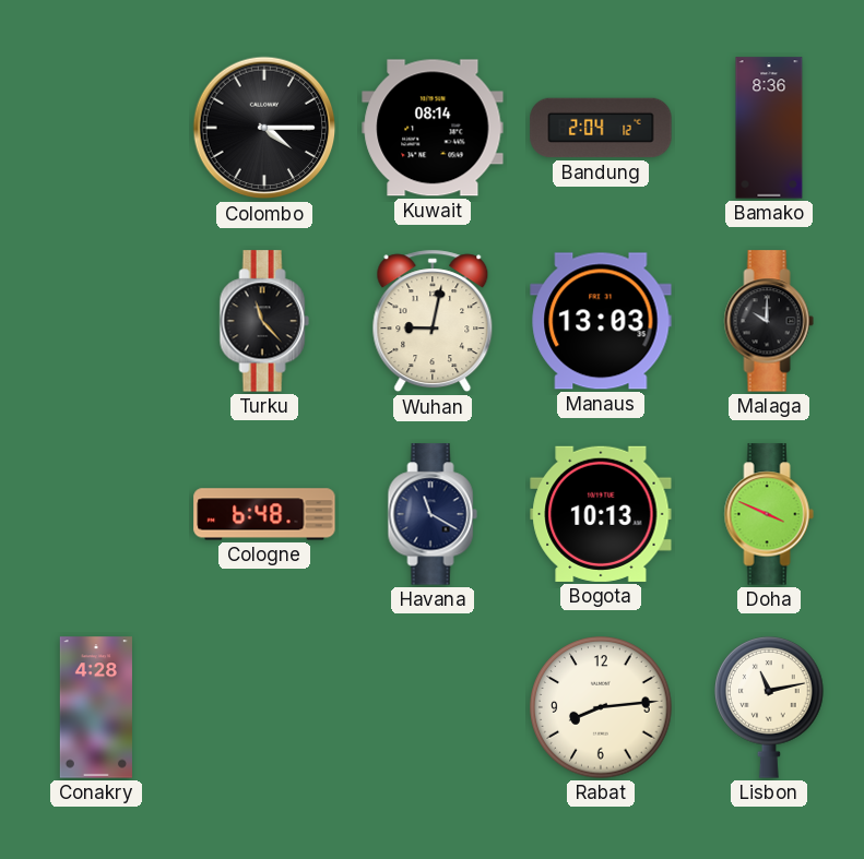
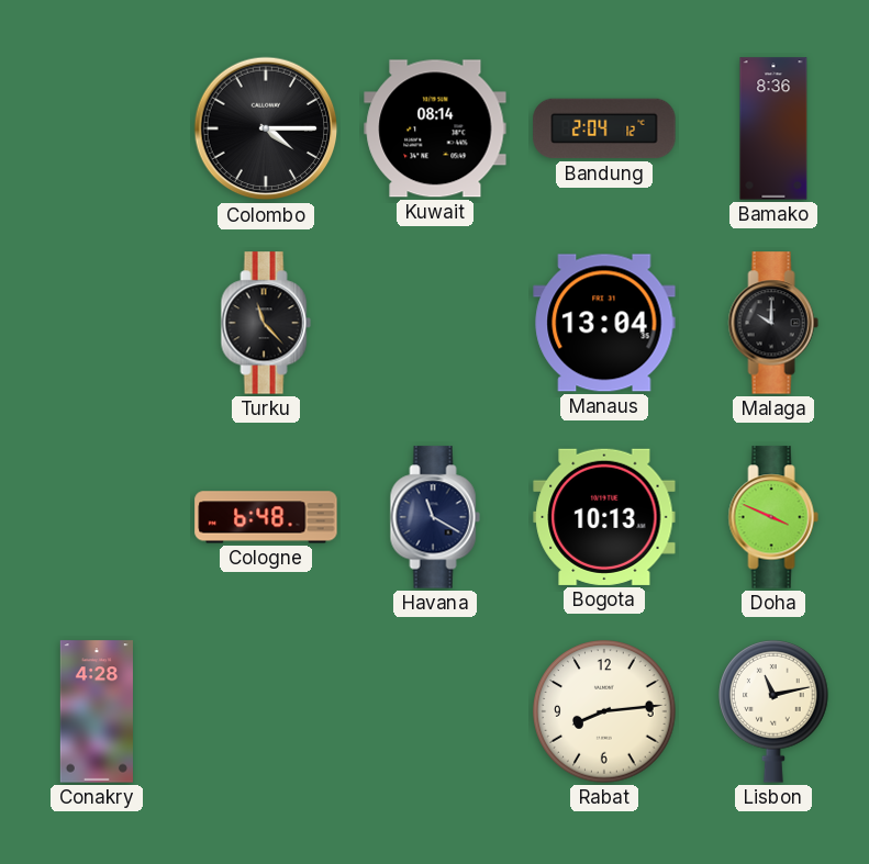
Wuhan: 9:02 -> none
Manaus: 13:03 -> 13:04
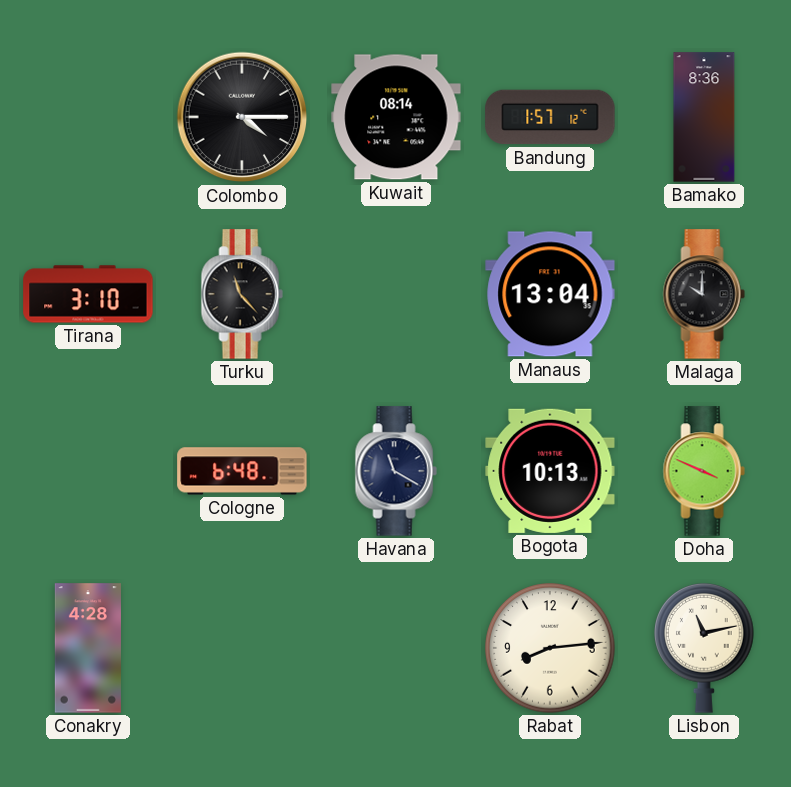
Bandung: 2:04 -> 1:57
Tirana: none -> 3:10
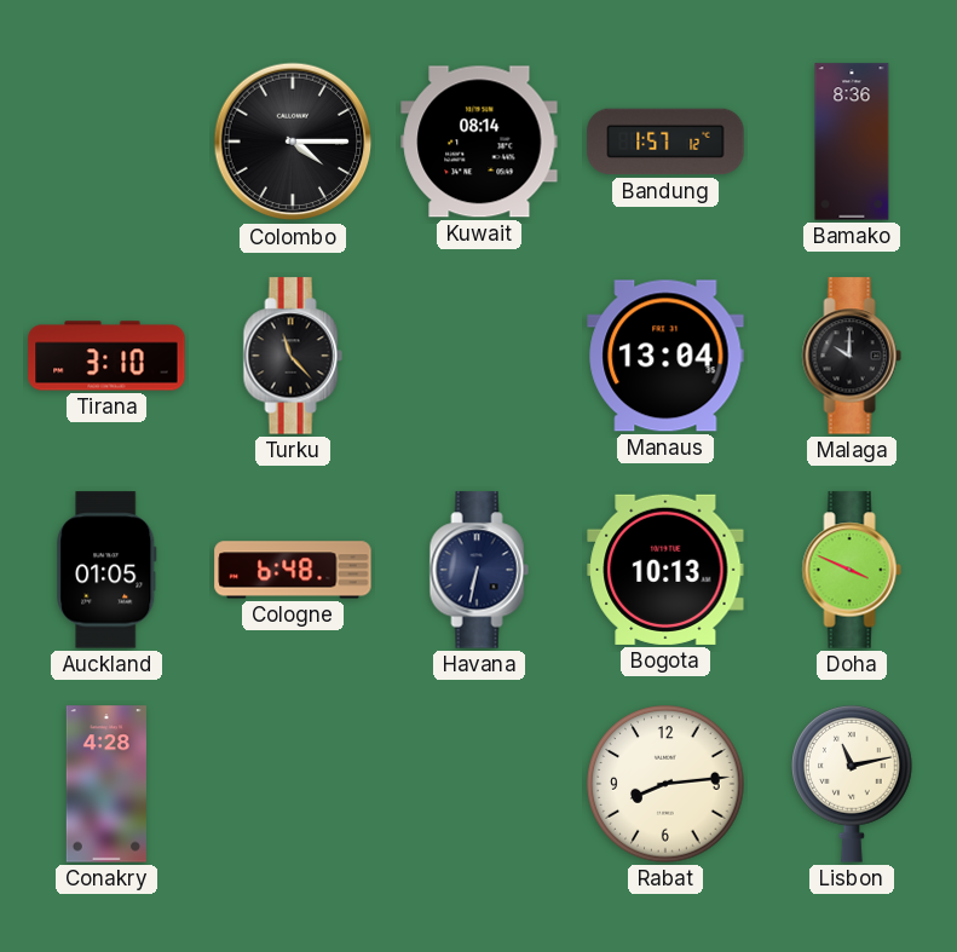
Auckland: none -> 01:05
Havana: 11:20 -> 6:32
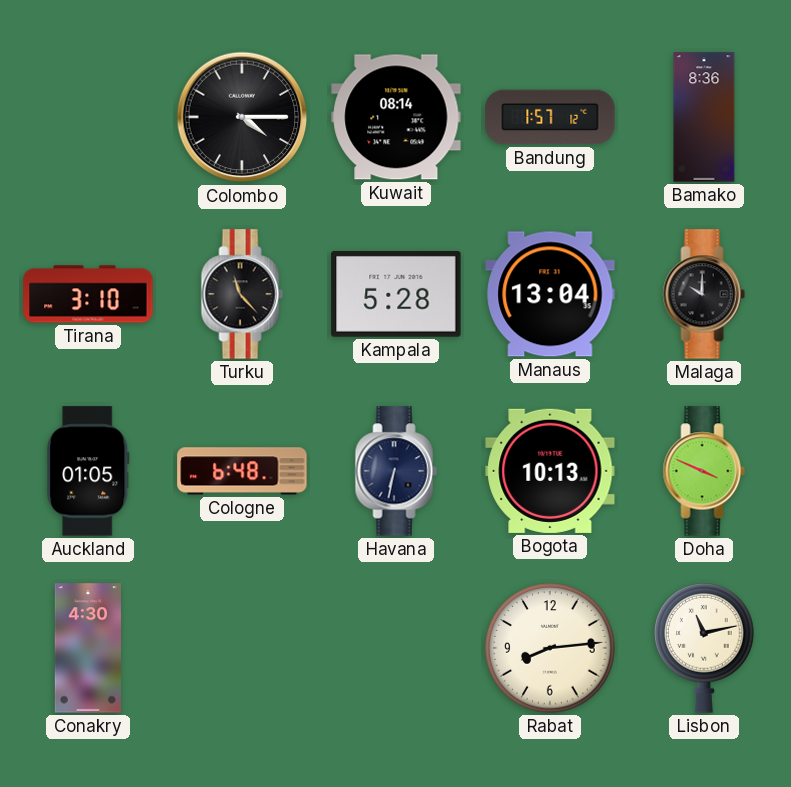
Kampala: none -> 5:28
Conakry: 4:28 -> 4:30
